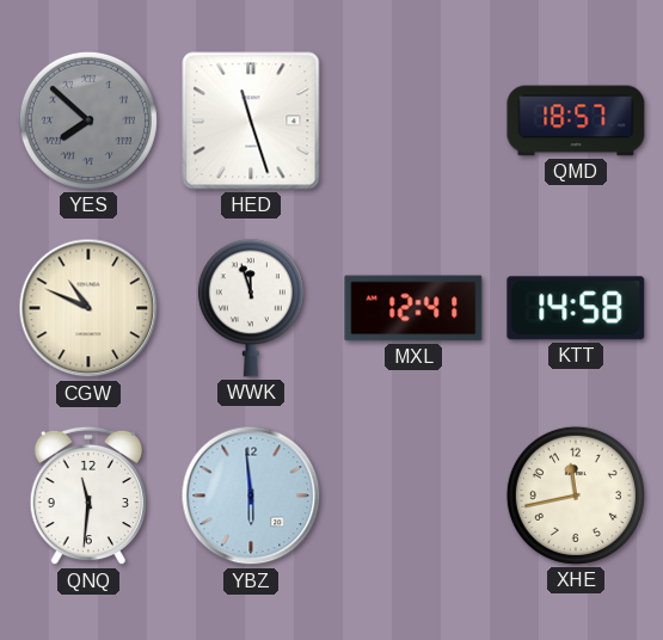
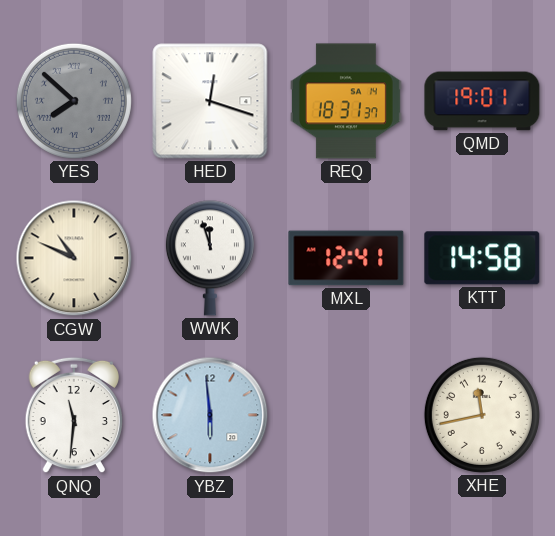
HED: 11:27 -> 12:18
REQ: none -> 18:31
QMD: 18:57 -> 19:01
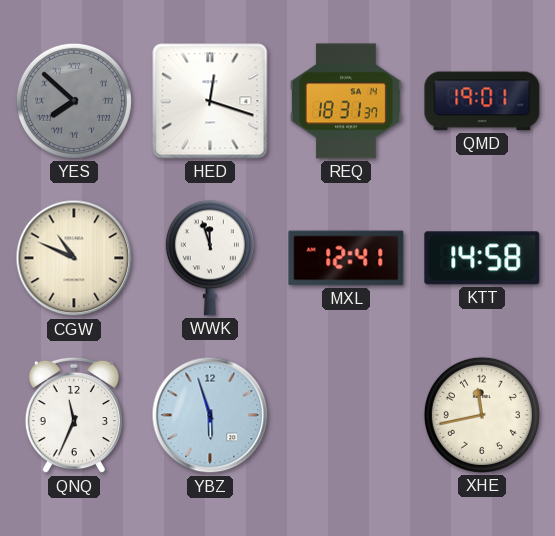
QNQ: 11:31 -> 11:34
YBZ: 5:59 -> 5:57
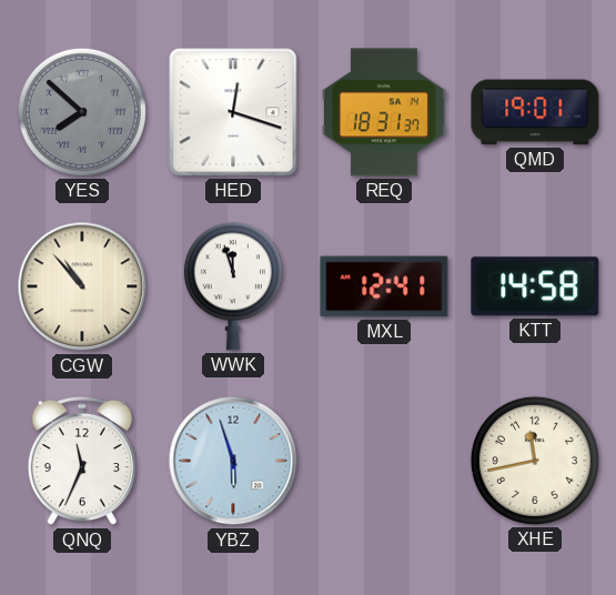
CGW: 10:49 -> 10:53
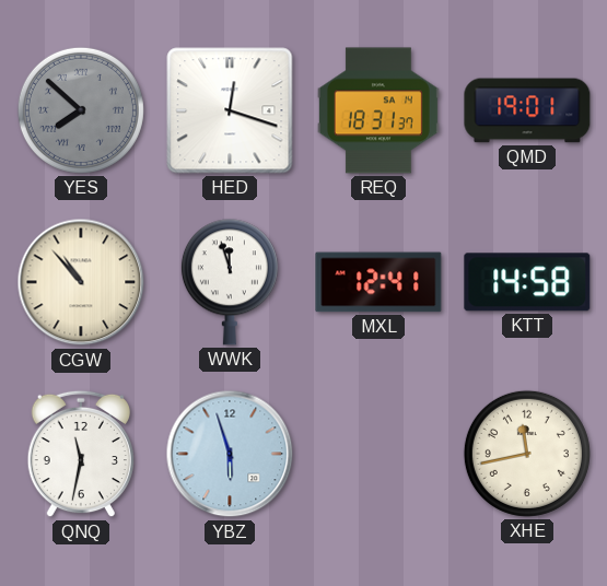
QNQ: 11:34 -> 11:32
